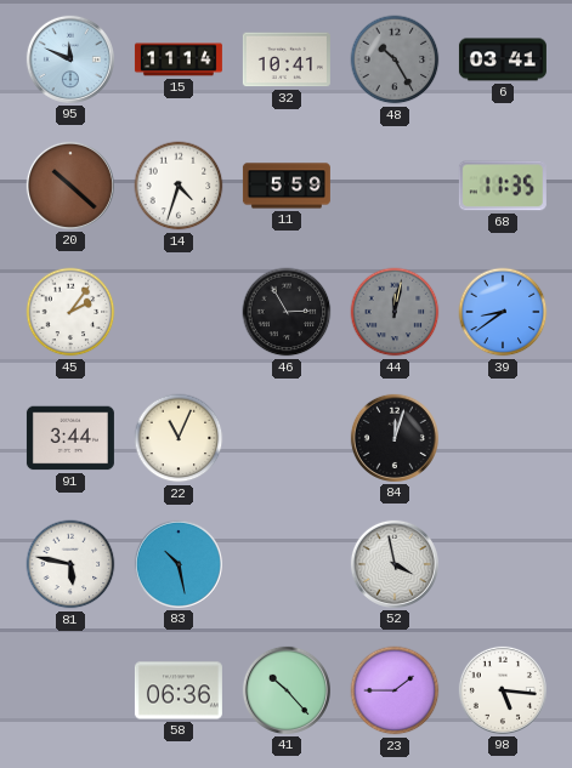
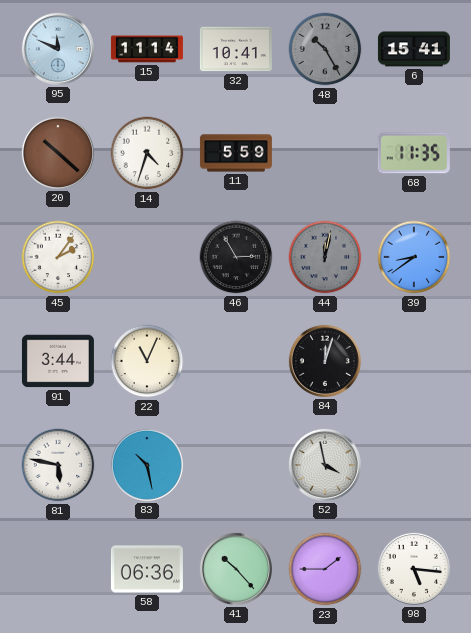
6: 03:41 -> 15:41
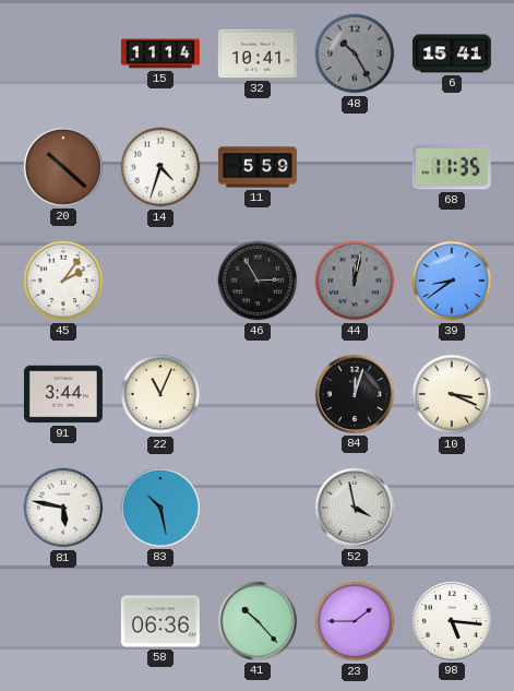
95: 11:49 -> none
10: none -> 3:19
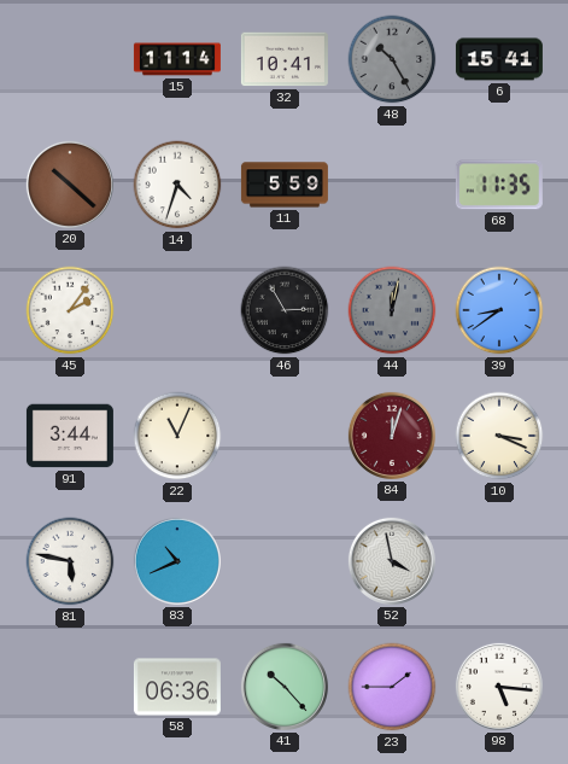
84 dial: black -> burgundy
83: 10:28 -> 10:41
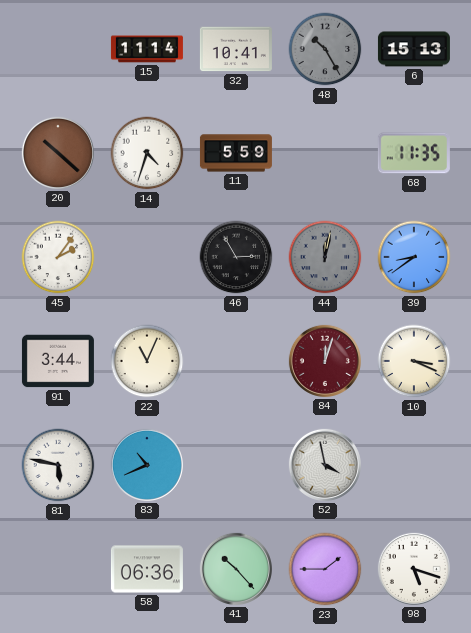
6: 15:41 -> 15:13
98: 5:16 -> 5:18
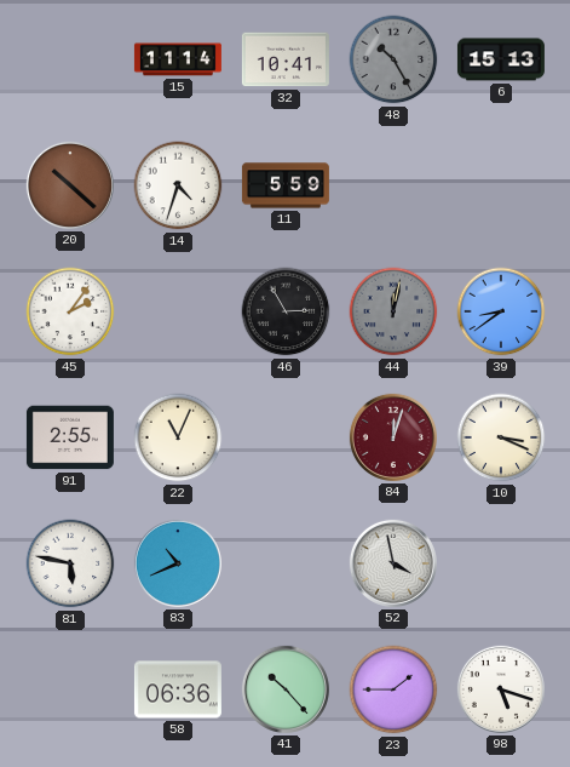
68: 11:35 -> none
91: 3:44 -> 2:55
